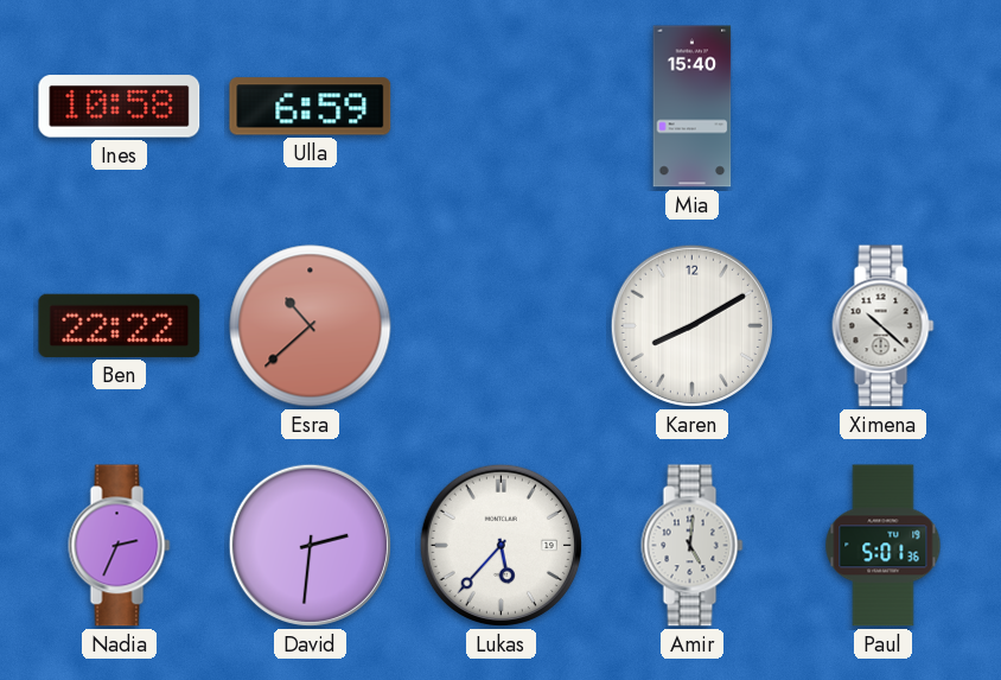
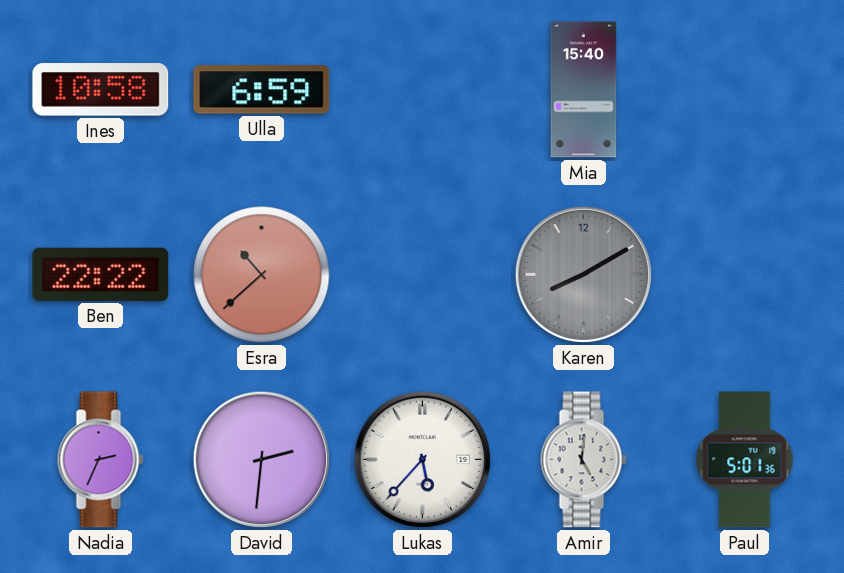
Karen dial: white -> grey
Ximena: 10:22 -> none
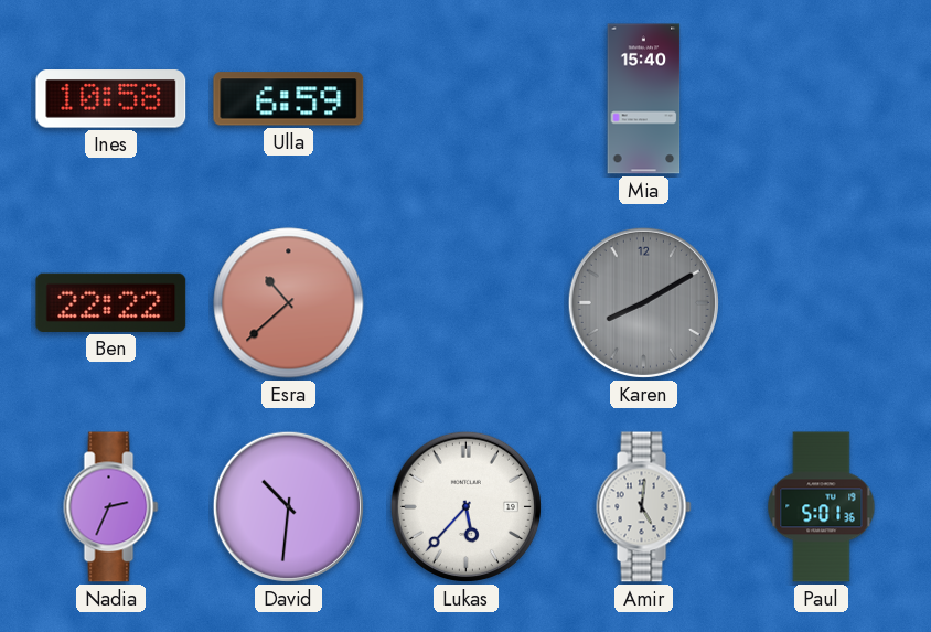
David: 2:31 -> 10:31
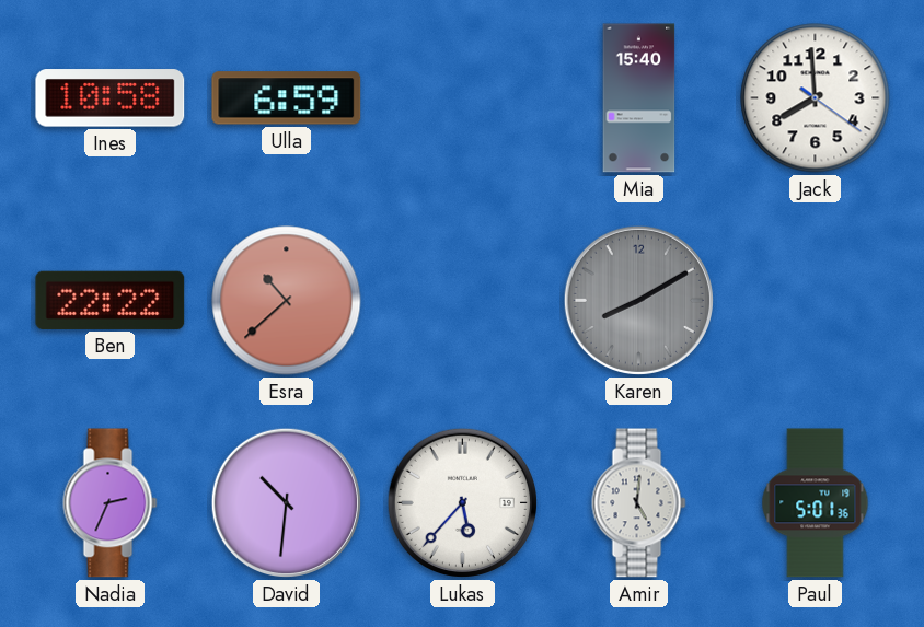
Jack: none -> 7:59
